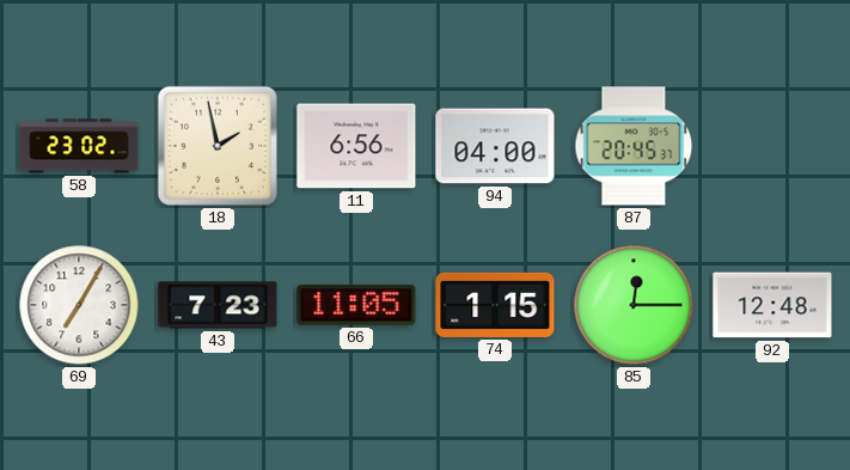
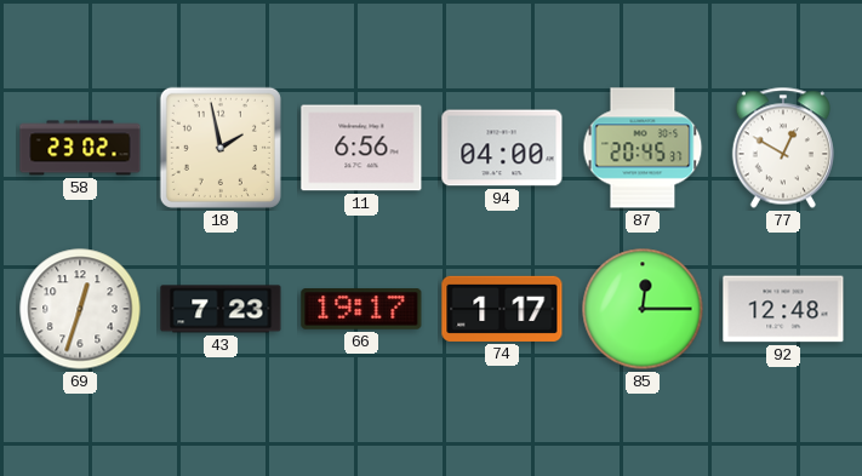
77: none -> 12:50
69: 7:05 -> 12:33
66: 11:05 -> 19:17
74: 1:15 -> 1:17
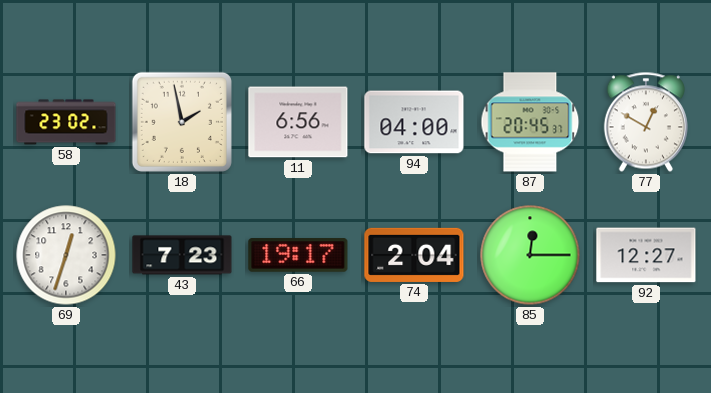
74: 1:17 -> 2:04
92: 12:48 -> 12:27
